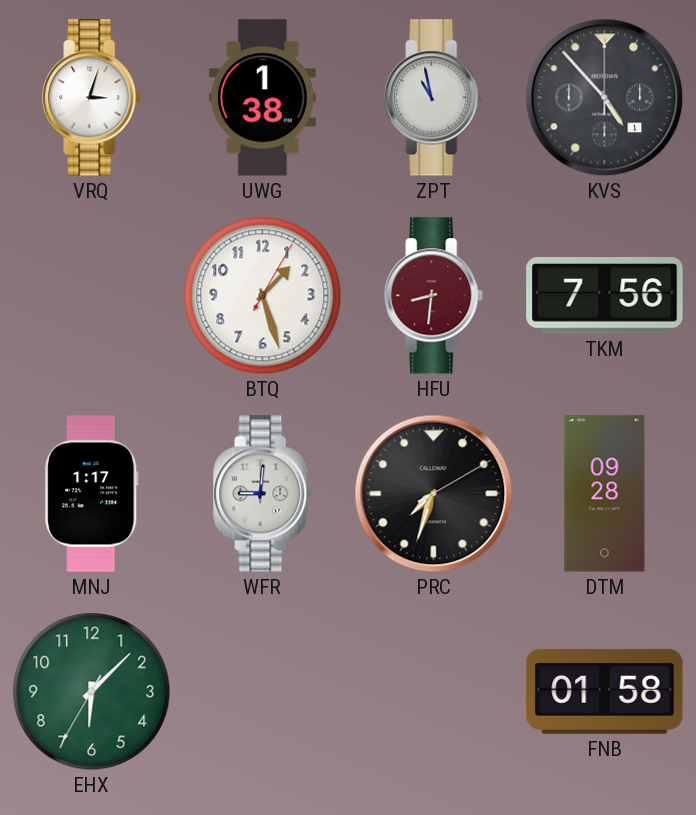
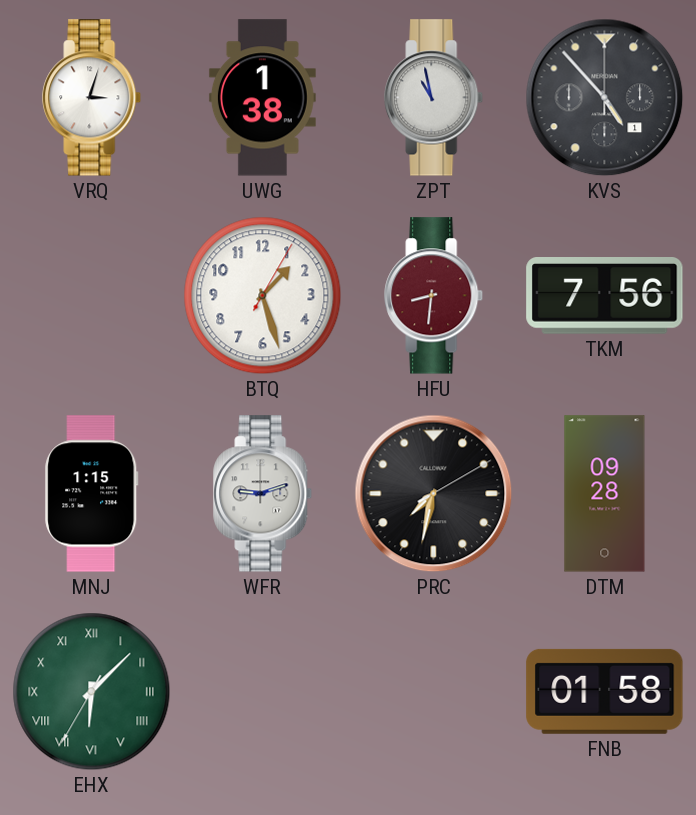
MNJ: 1:17 -> 1:15
WFR: 9:01 -> 9:12
PRC: 7:33 -> 7:32
EHX numerals: Arabic -> Roman
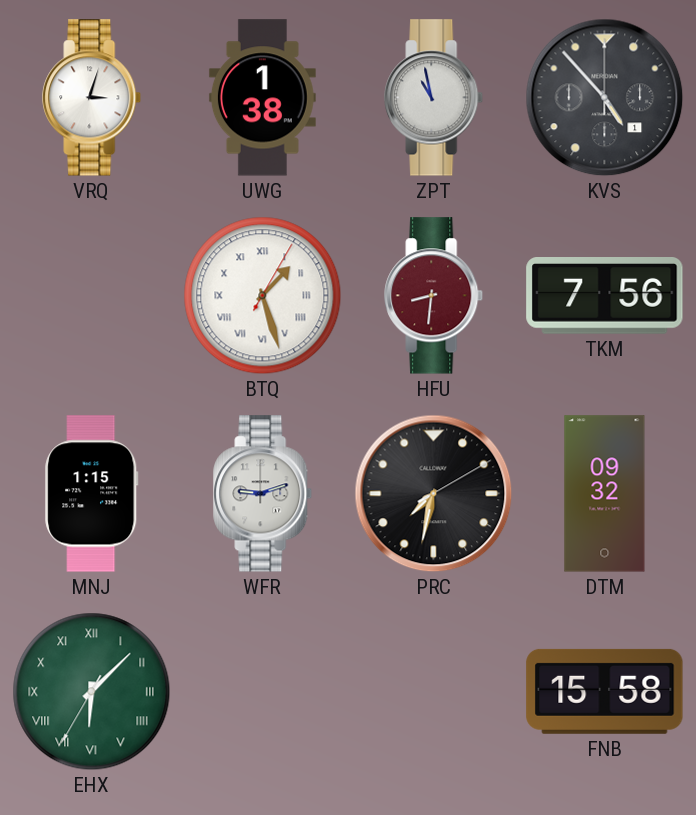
BTQ numerals: Arabic -> Roman
DTM: 09:28 -> 09:32
FNB: 01:58 -> 15:58
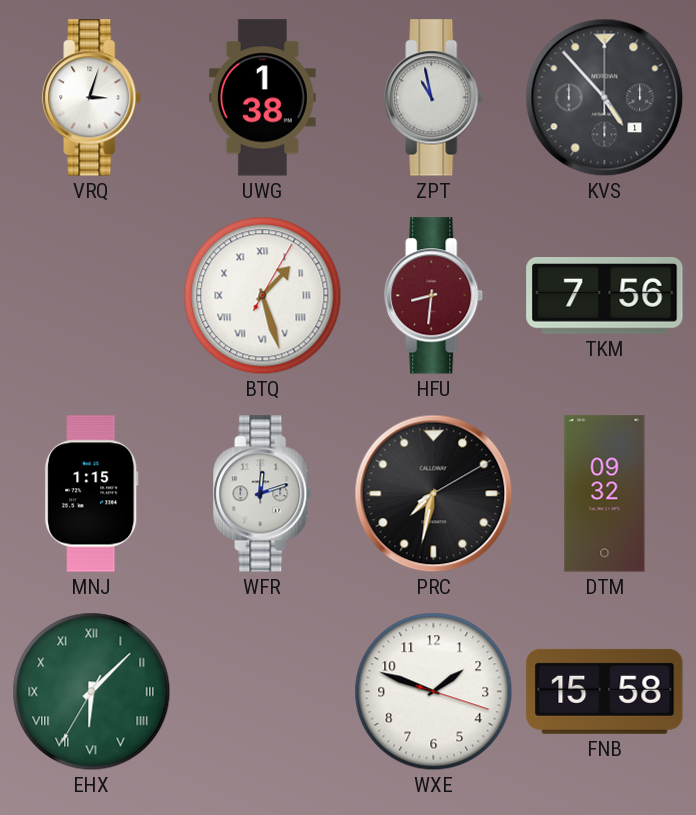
WFR: 9:12 -> 12:12
WXE: none -> 1:48
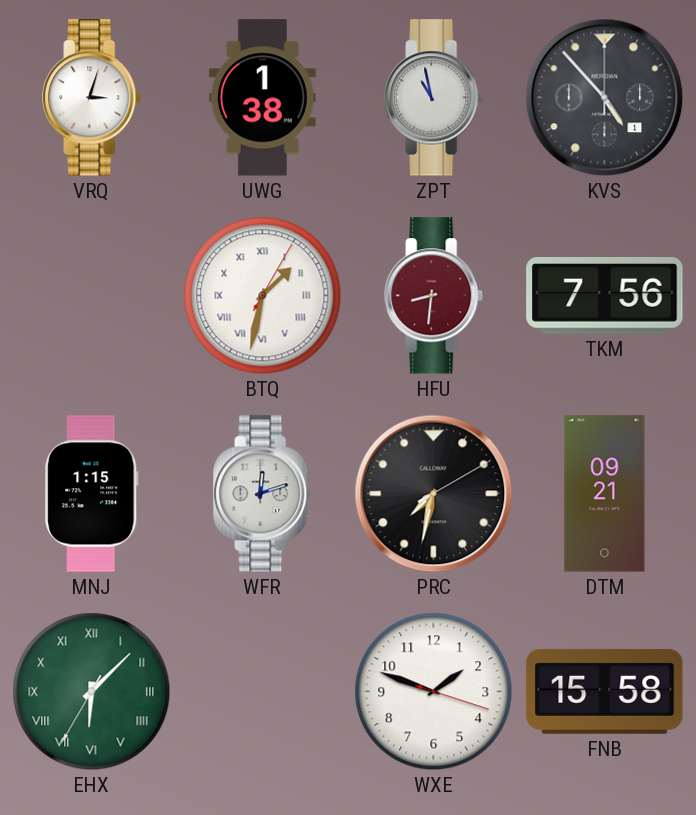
BTQ: 1:27 -> 1:32
DTM: 09:32 -> 09:21
